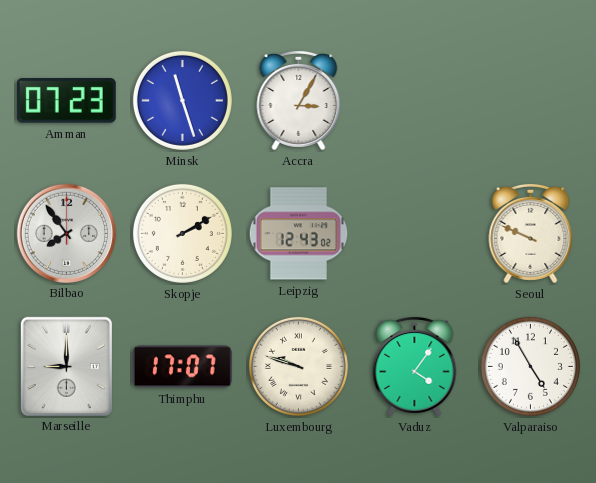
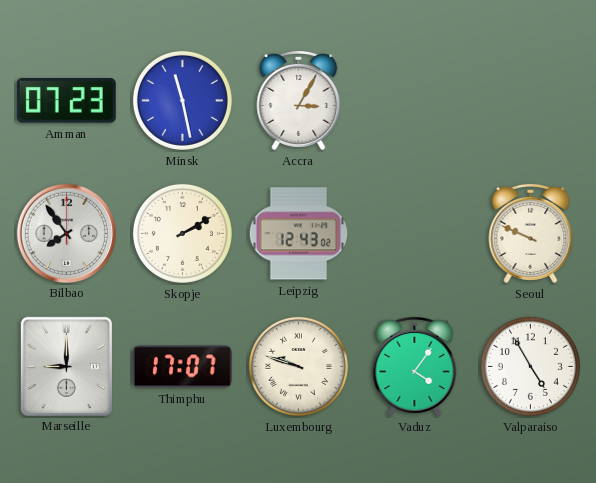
Minsk: 11:27 -> 11:28
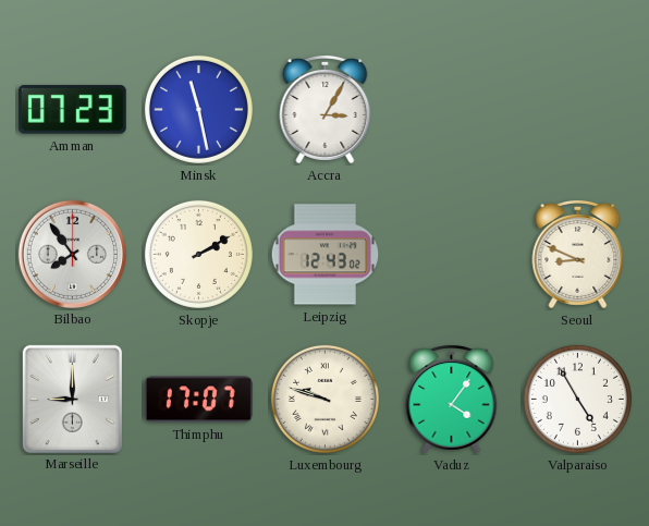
Seoul: 9:49 -> 8:49
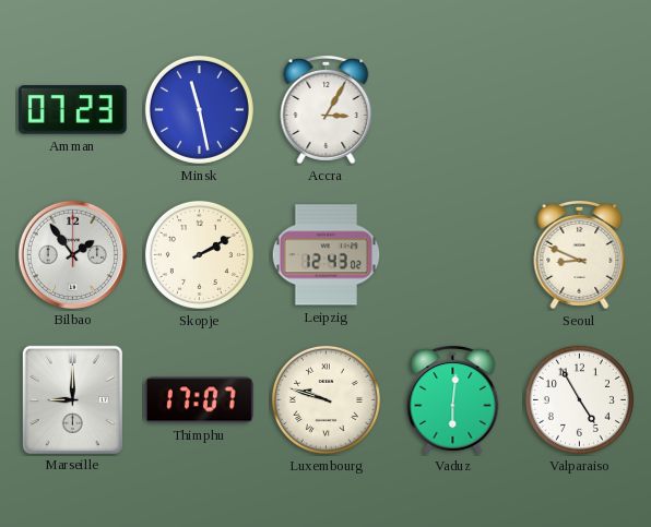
Bilbao: 7:54 -> 1:54
Vaduz: 4:06 -> 6:01
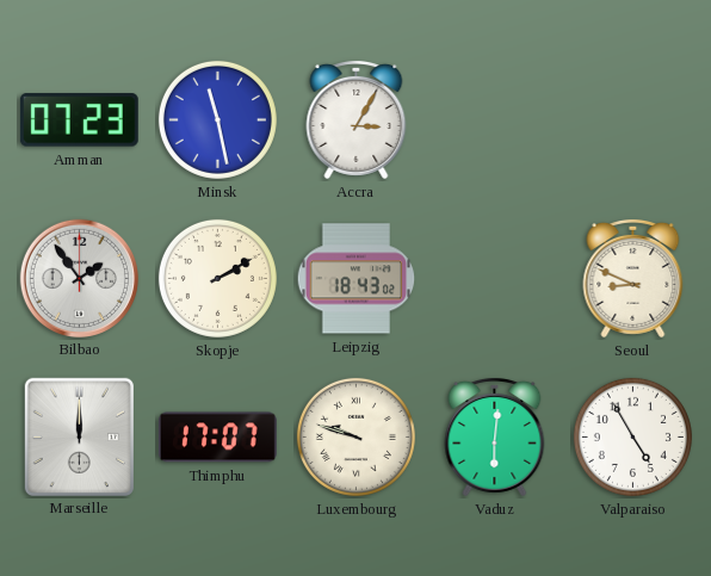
Leipzig: 12:43 -> 18:43
Marseille: 9:00 -> 12:00
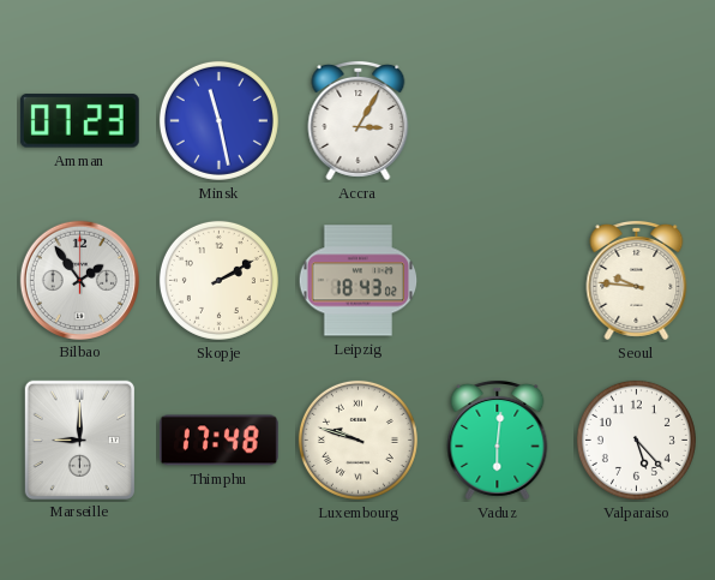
Seoul: 8:49 -> 9:46
Marseille: 12:00 -> 9:00
Thimphu: 17:07 -> 17:48
Valparaiso: 4:55 -> 5:23
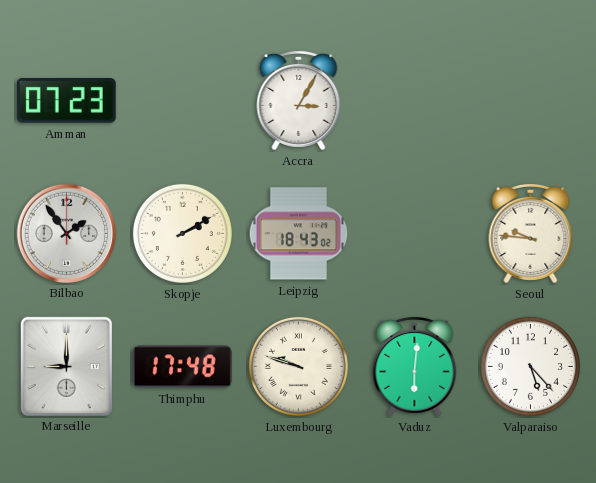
Minsk: 11:28 -> none
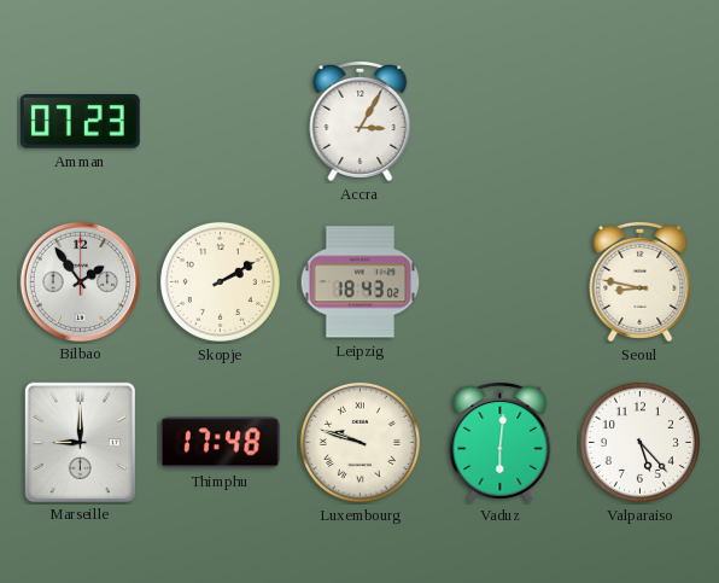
Seoul: 9:46 -> 8:47
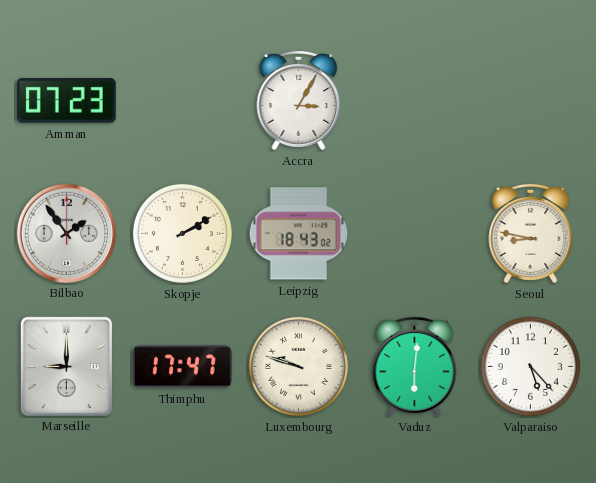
Thimphu: 17:48 -> 17:47
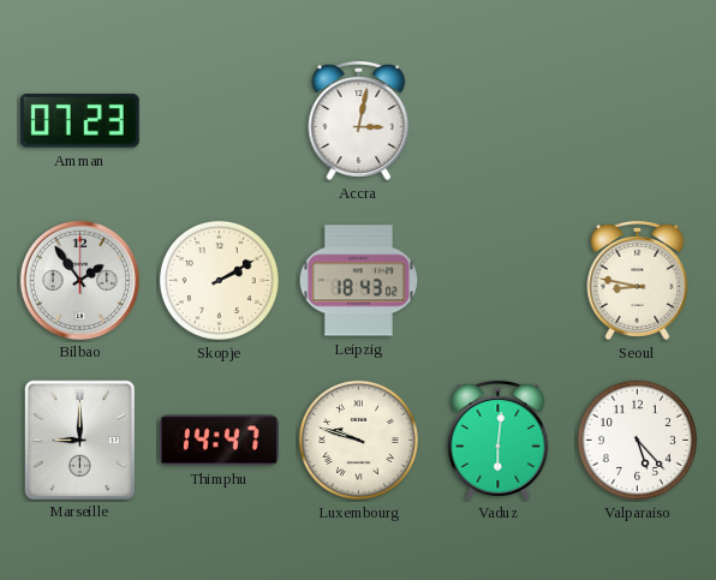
Accra: 3:05 -> 3:02
Thimphu: 17:47 -> 14:47
